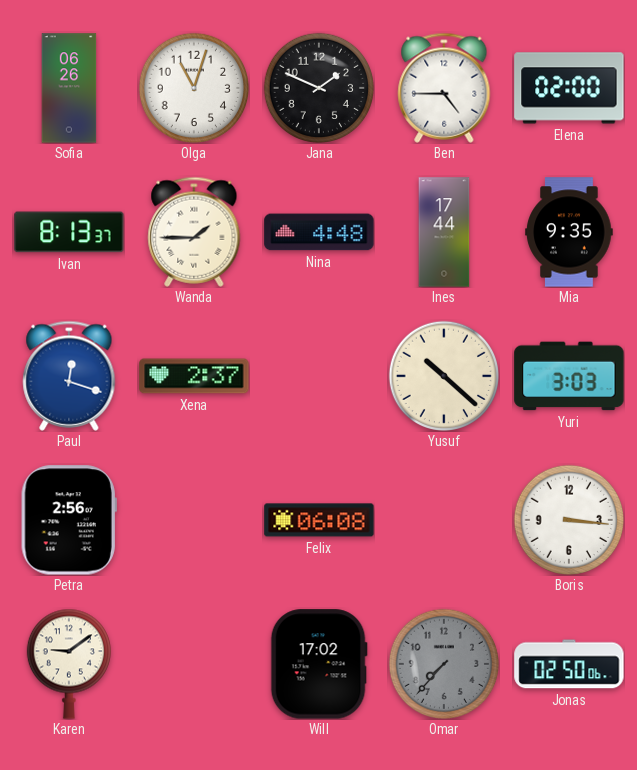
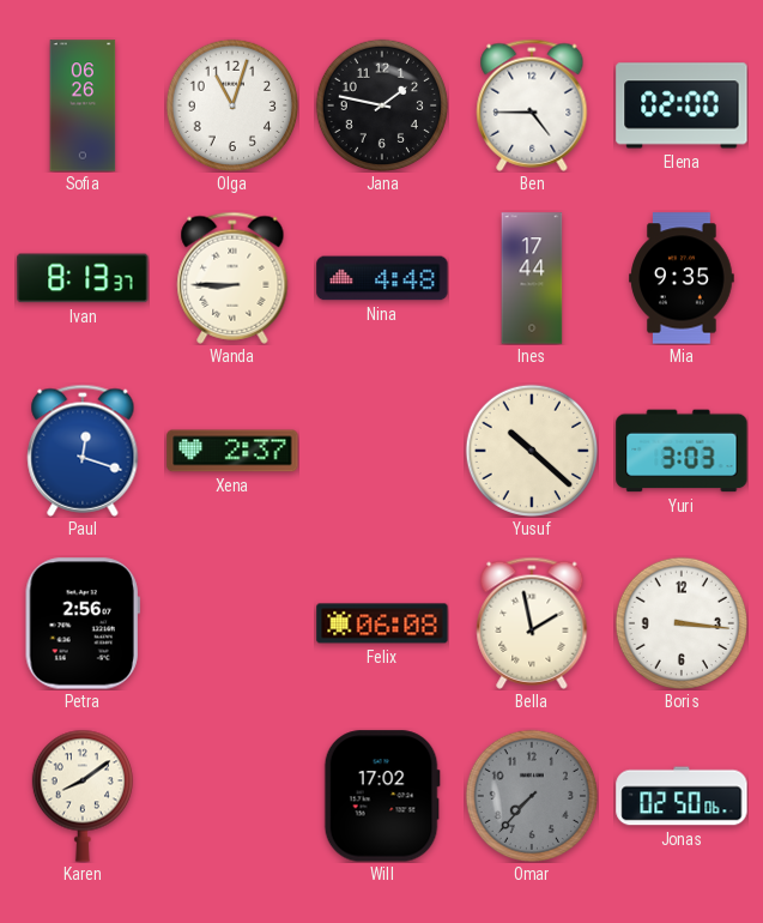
Jana: 1:49 -> 1:47
Wanda: 1:45 -> 8:45
Bella: none -> 1:58
Karen: 9:09 -> 8:09
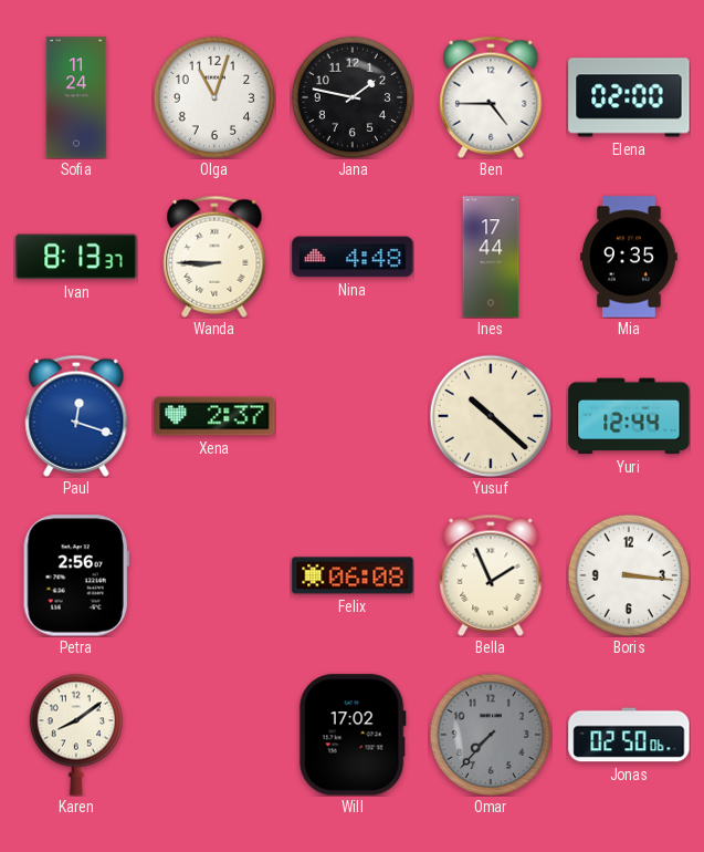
Sofia: 06:26 -> 11:24
Yuri: 3:03 -> 12:44
Bella: 1:58 -> 1:56
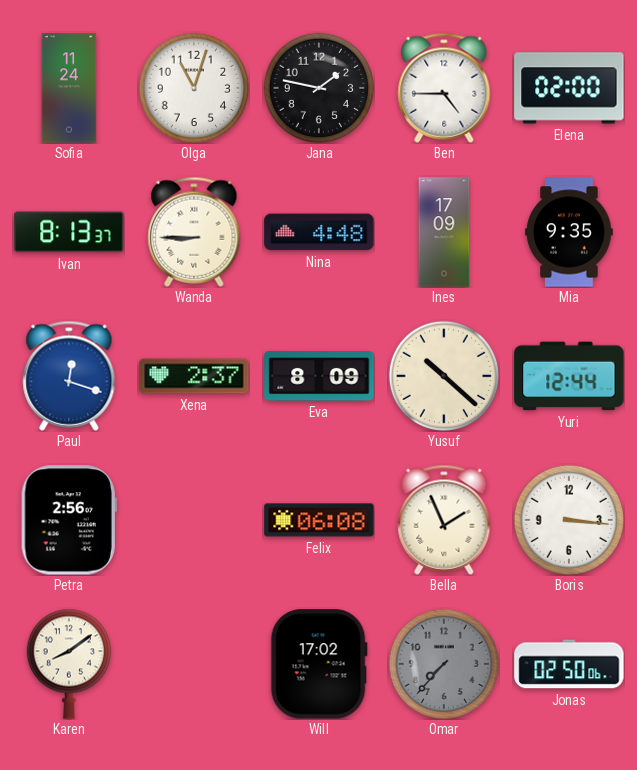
Ines: 17:44 -> 17:09
Eva: none -> 8:09
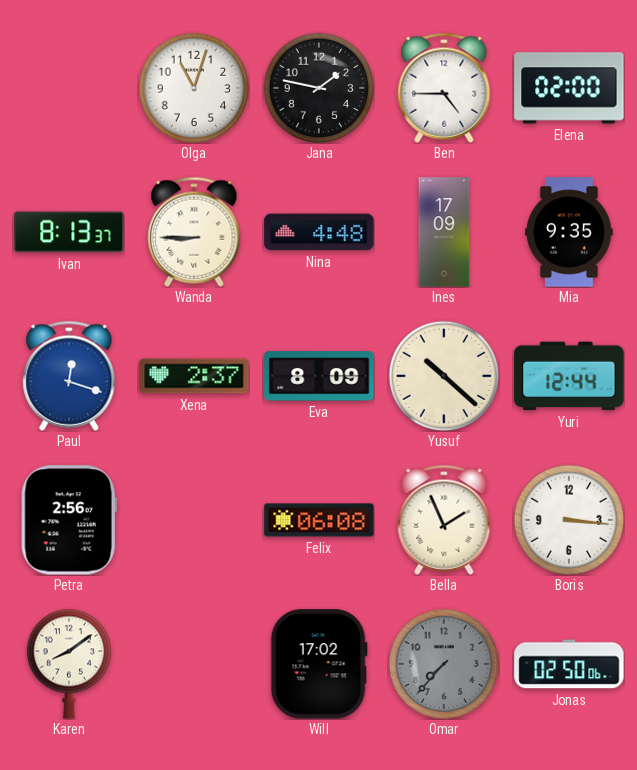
Sofia: 11:24 -> none
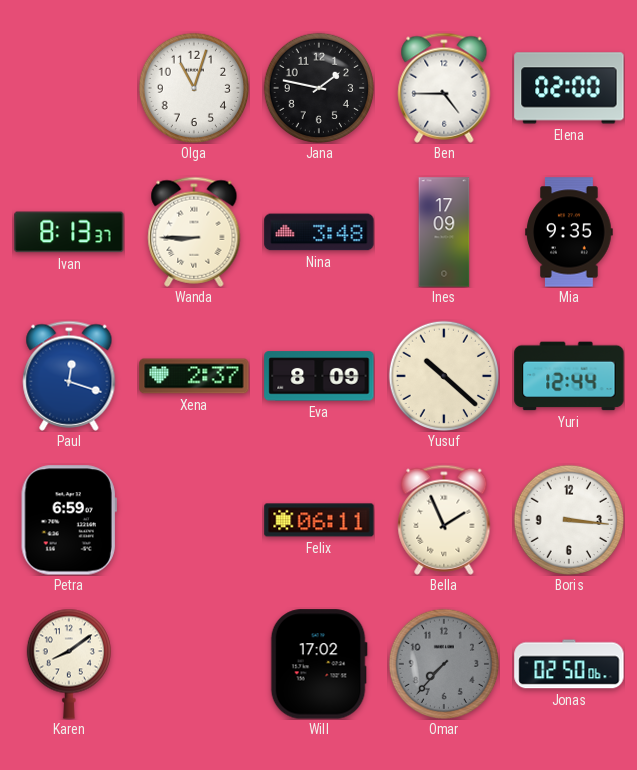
Nina: 4:48 -> 3:48
Petra: 2:56 -> 6:59
Felix: 06:08 -> 06:11
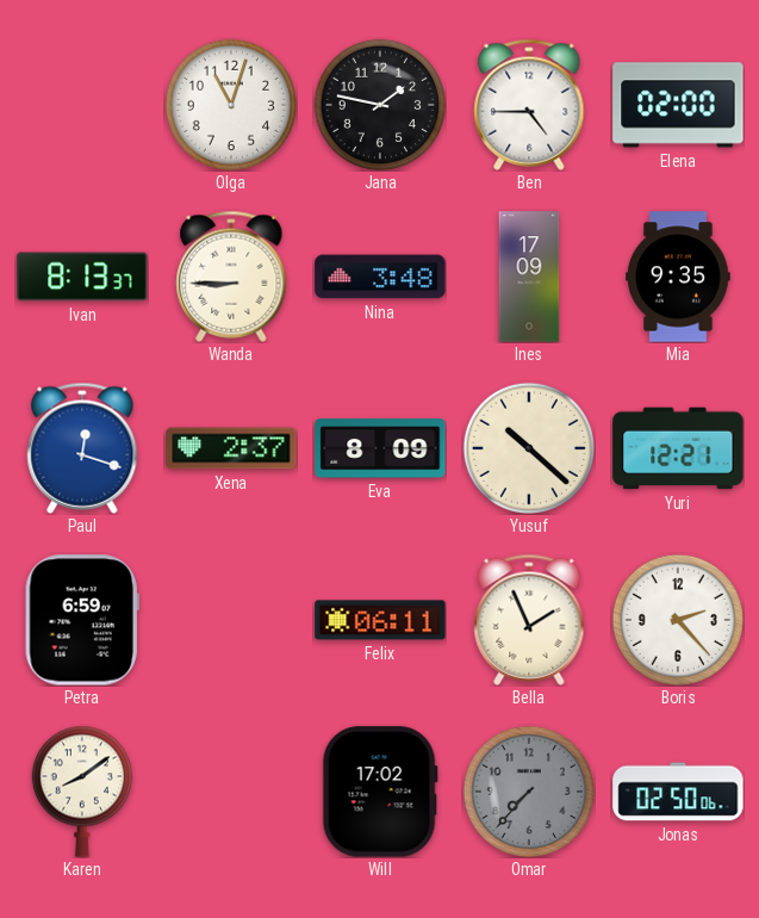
Yuri: 12:44 -> 12:21
Boris: 3:16 -> 2:23
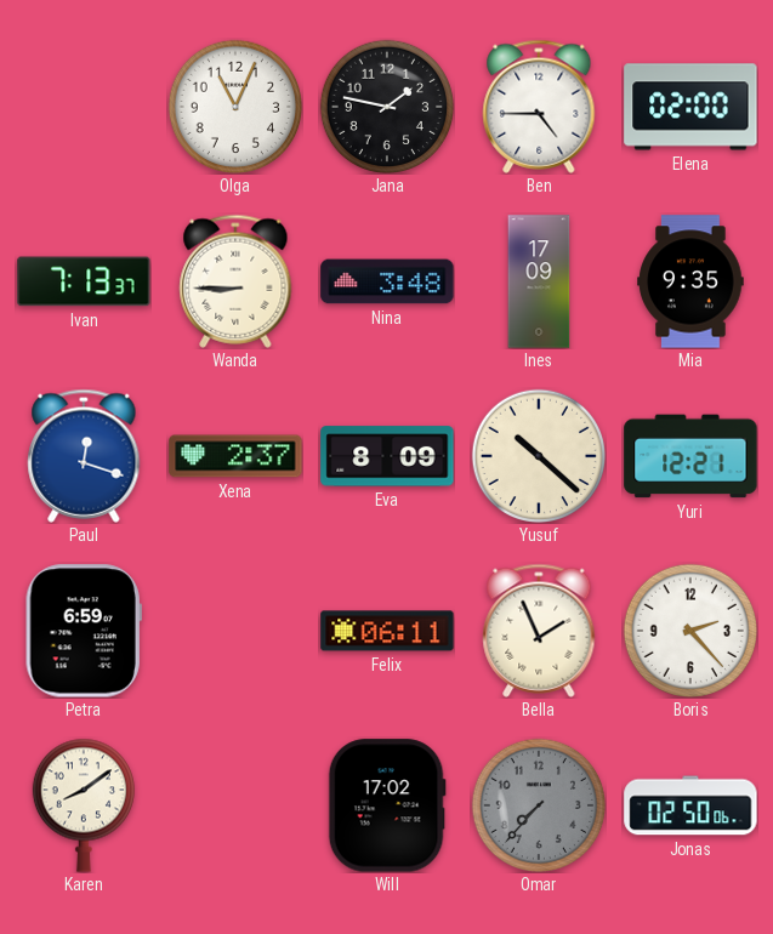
Olga: 11:03 -> 11:04
Ivan: 8:13 -> 7:13
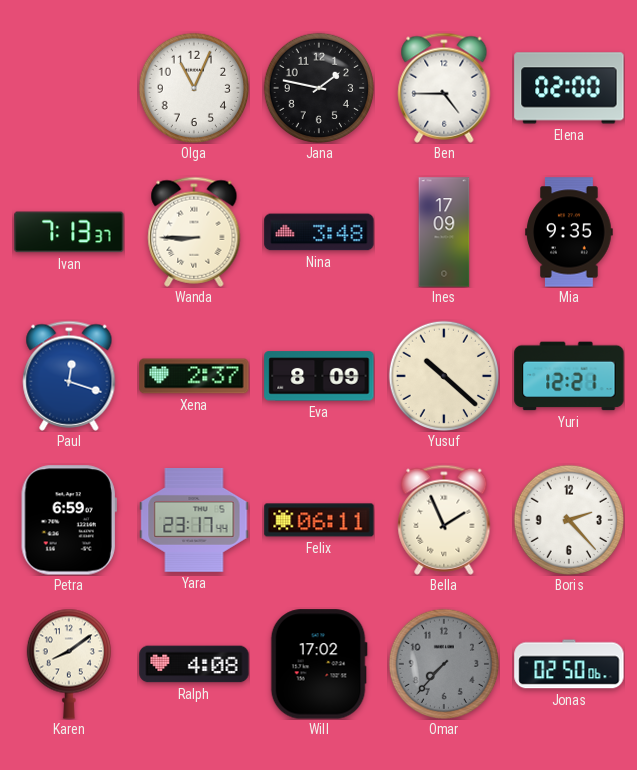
Yara: none -> 23:17
Ralph: none -> 4:08
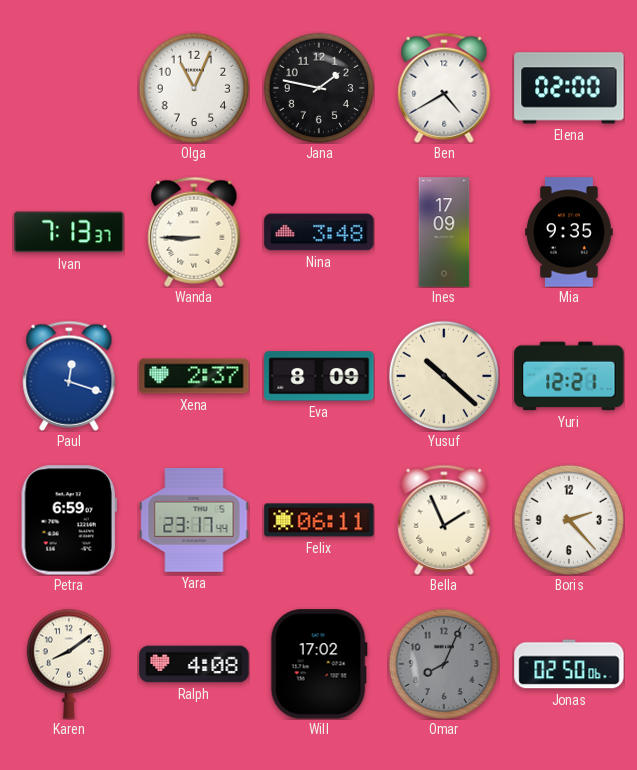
Ben: 4:45 -> 4:40
Omar: 7:37 -> 8:04
